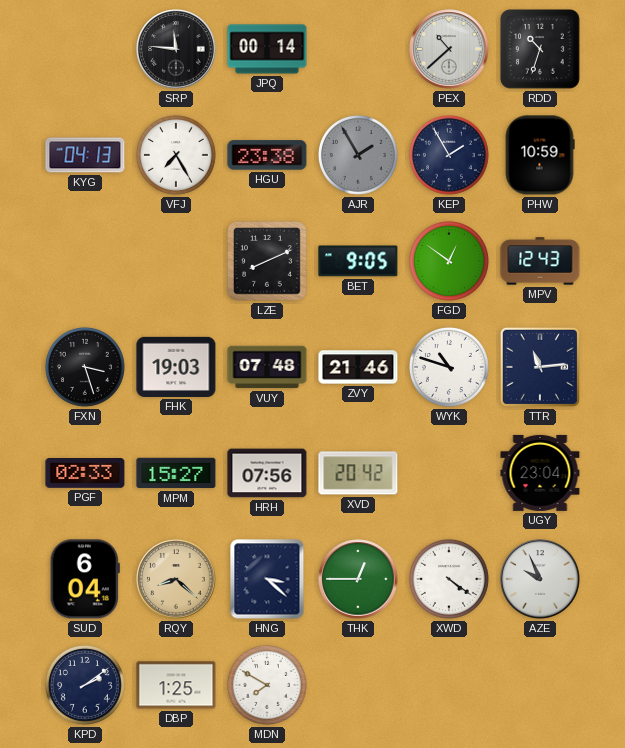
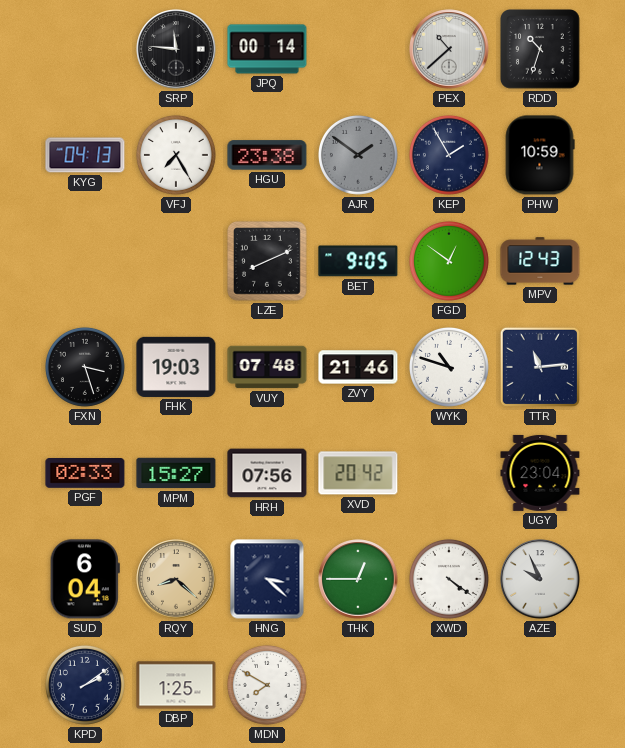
AJR: 1:55 -> 1:51
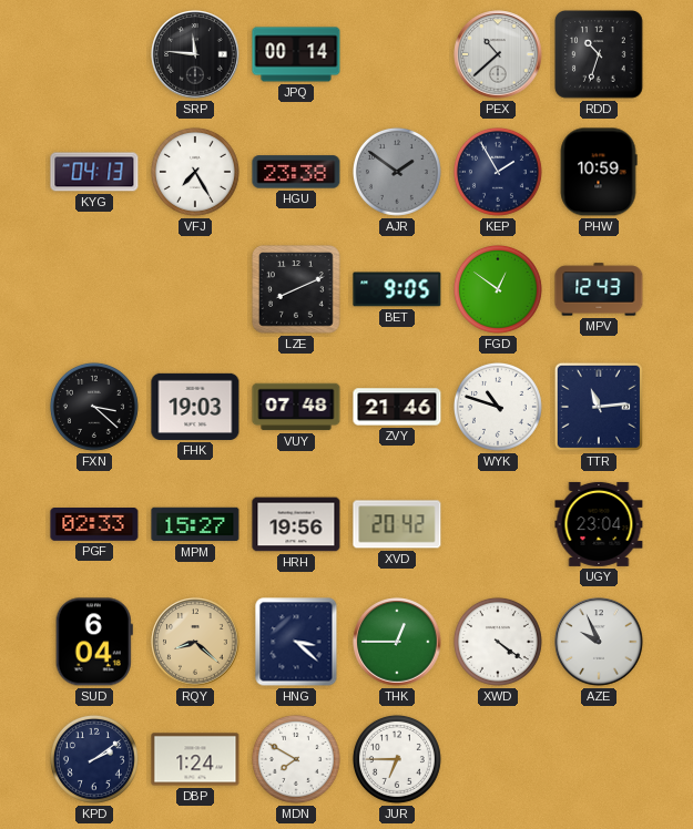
FXN: 3:27 -> 3:22
HRH: 07:56 -> 19:56
DBP: 1:25 -> 1:24
JUR: none -> 6:45
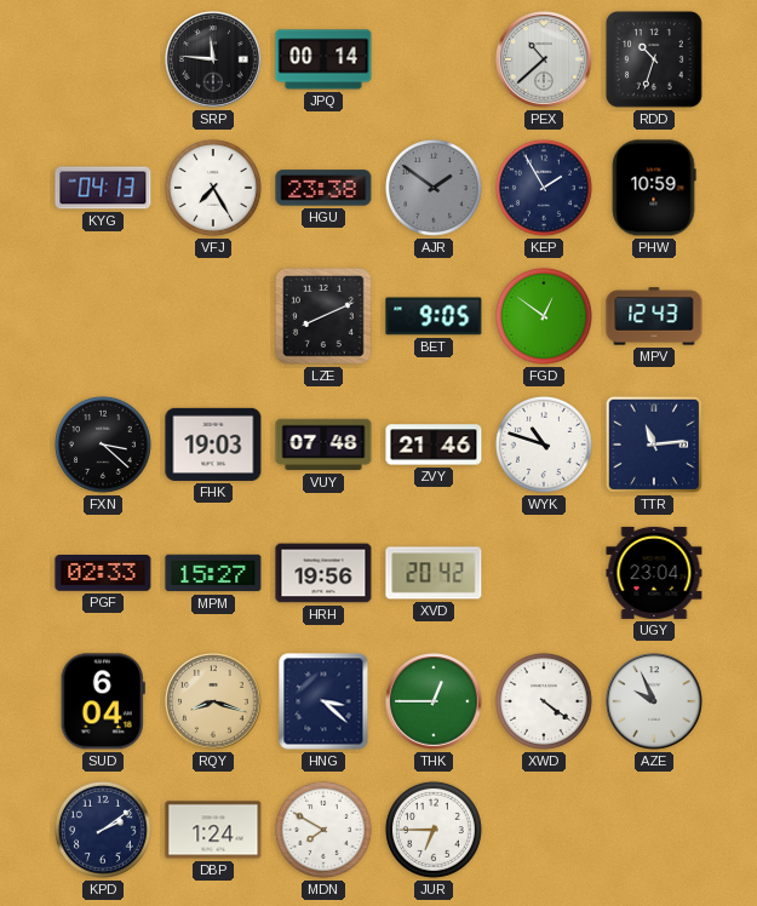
RQY: 8:22 -> 8:18
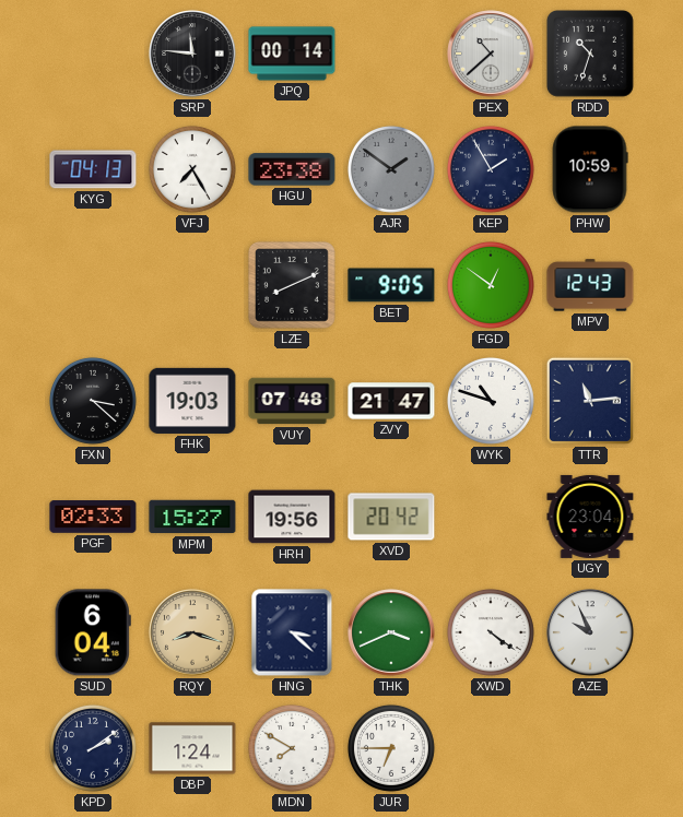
ZVY: 21:46 -> 21:47
THK: 12:45 -> 3:41
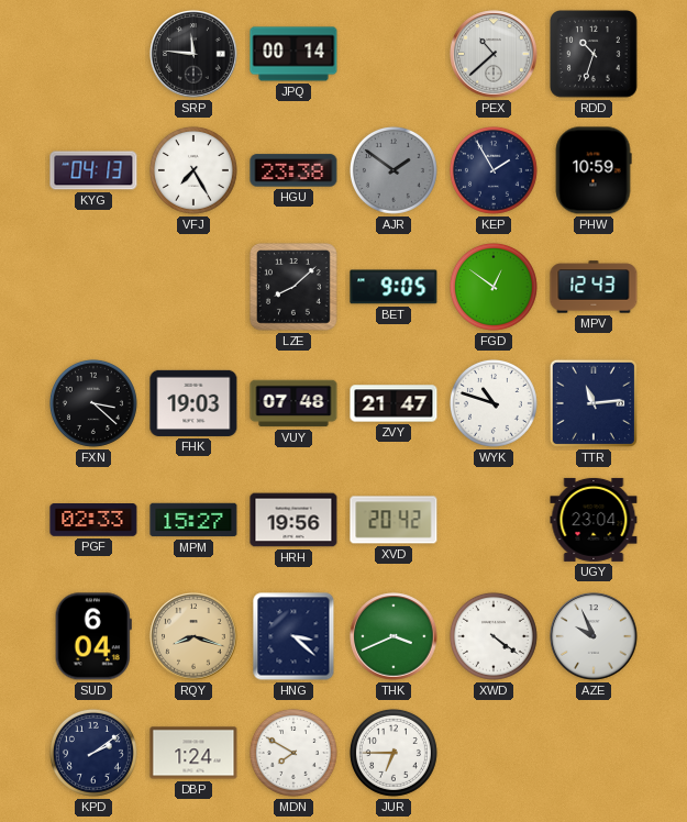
LZE: 8:11 -> 8:08
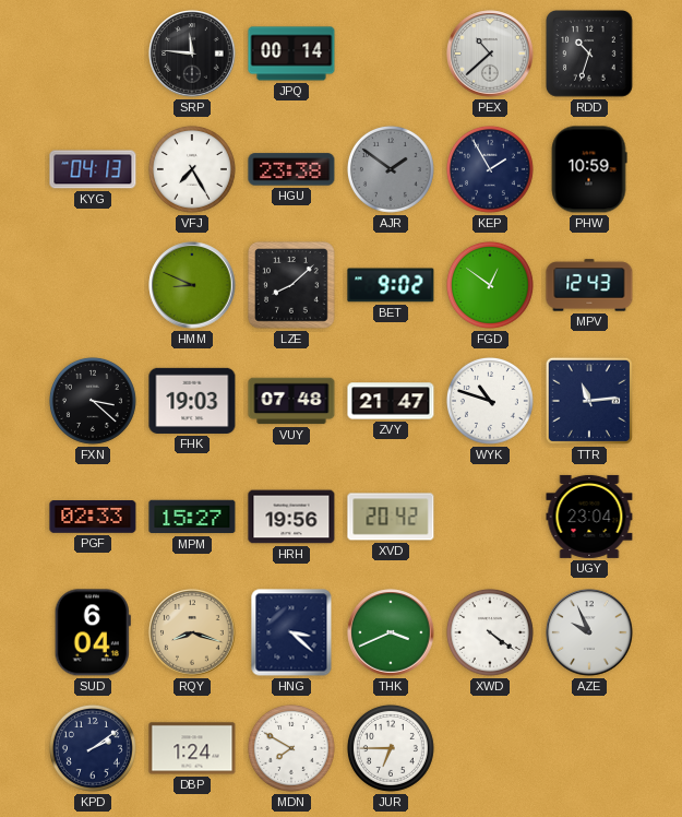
HMM: none -> 8:49
BET: 9:05 -> 9:02
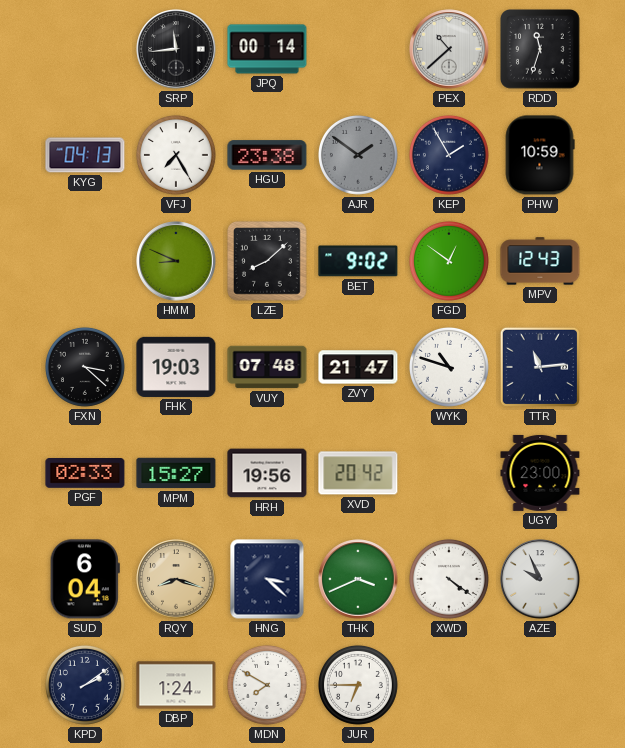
SRP: 11:46 -> 11:44
RDD: 10:33 -> 11:33
UGY: 23:04 -> 23:00
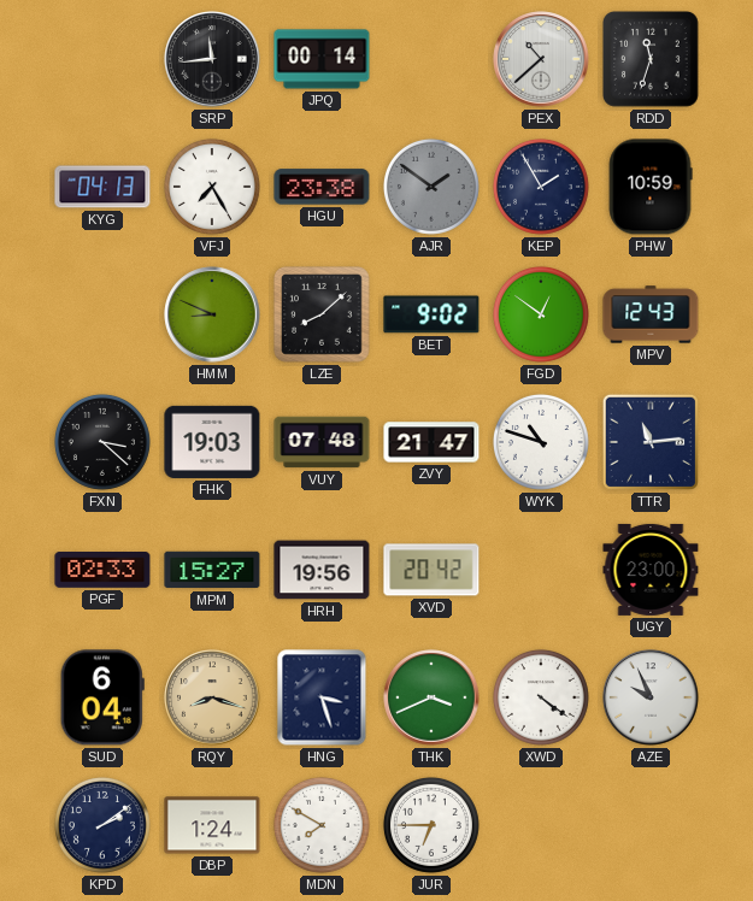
HNG: 3:22 -> 3:27
